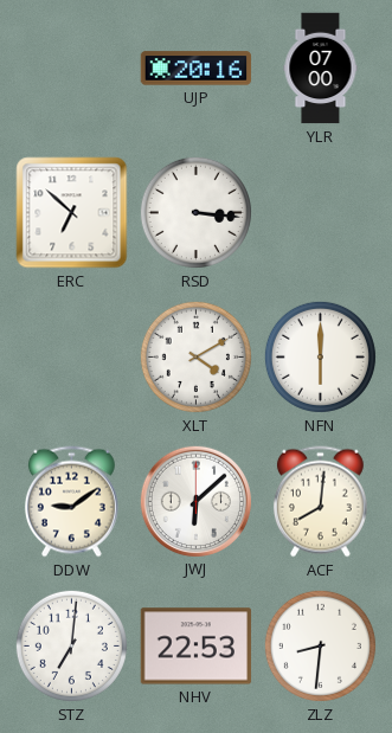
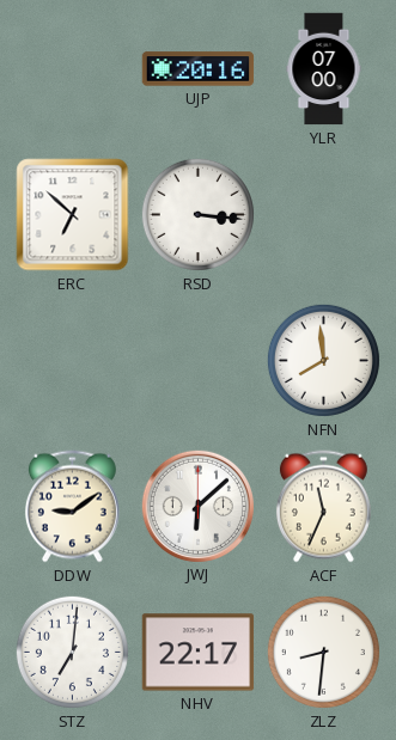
XLT: 4:10 -> none
NFN: 6:00 -> 7:59
ACF: 8:01 -> 11:34
NHV: 22:53 -> 22:17
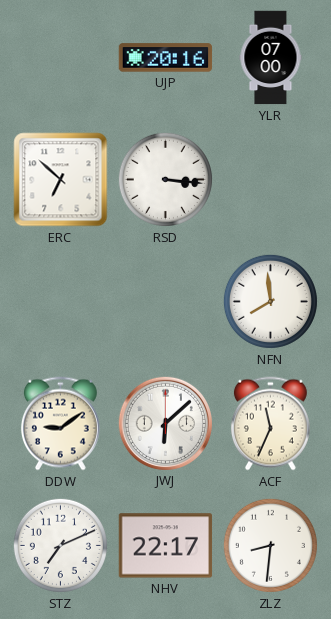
STZ: 7:01 -> 7:11
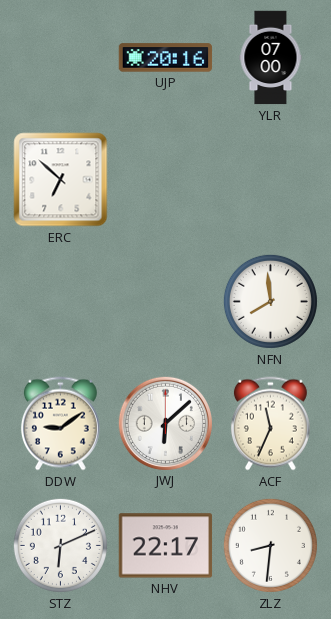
RSD: 3:16 -> none
STZ: 7:11 -> 6:11
